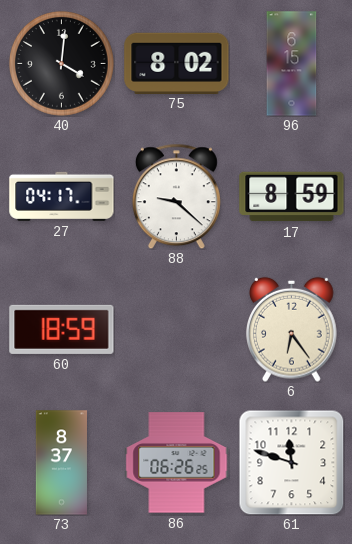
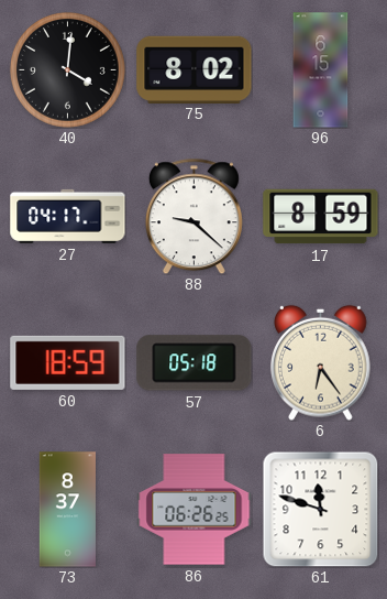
57: none -> 05:18
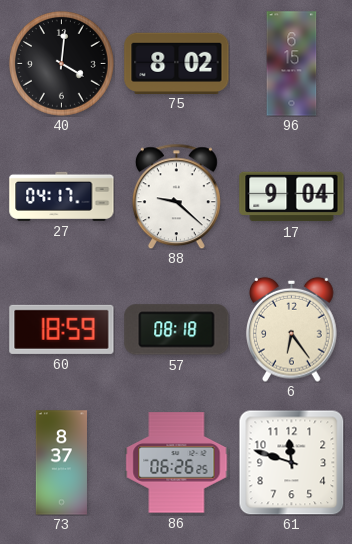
17: 8:59 -> 9:04
57: 05:18 -> 08:18
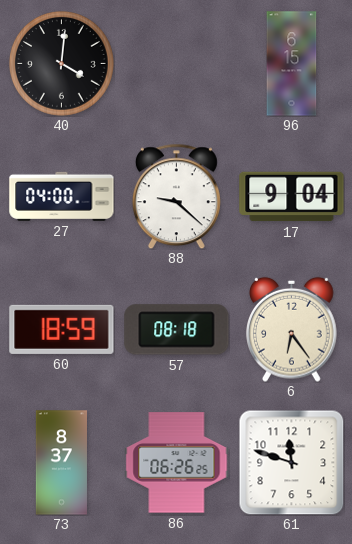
75: 8:02 -> none
27: 04:17 -> 04:00
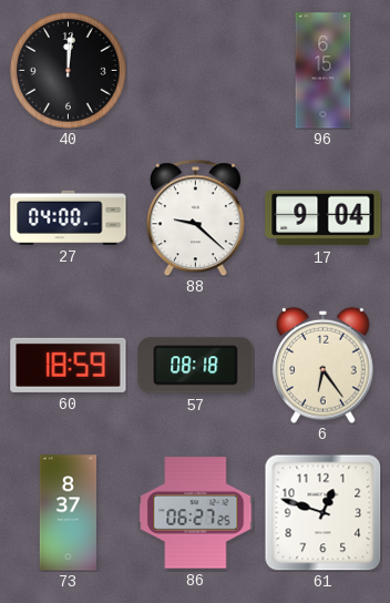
40: 4:01 -> 12:01
86: 06:26 -> 06:27
61: 11:48 -> 12:48
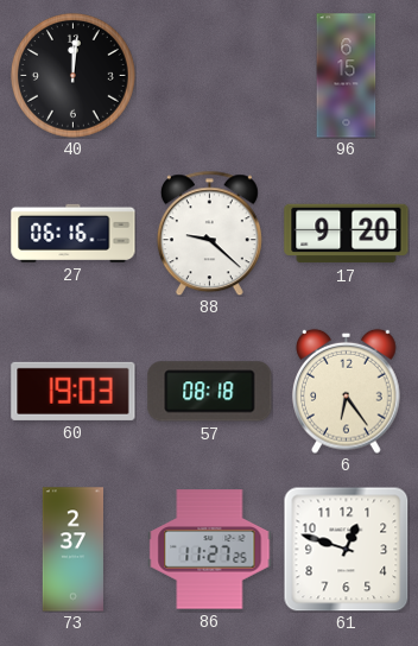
27: 04:00 -> 06:16
17: 9:04 -> 9:20
60: 18:59 -> 19:03
73: 8:37 -> 2:37
86: 06:27 -> 11:27
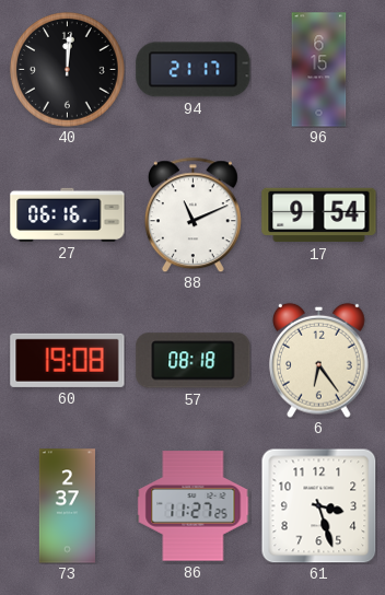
94: none -> 21:17
88: 9:22 -> 11:11
17: 9:20 -> 9:54
60: 19:03 -> 19:08
61: 12:48 -> 3:27
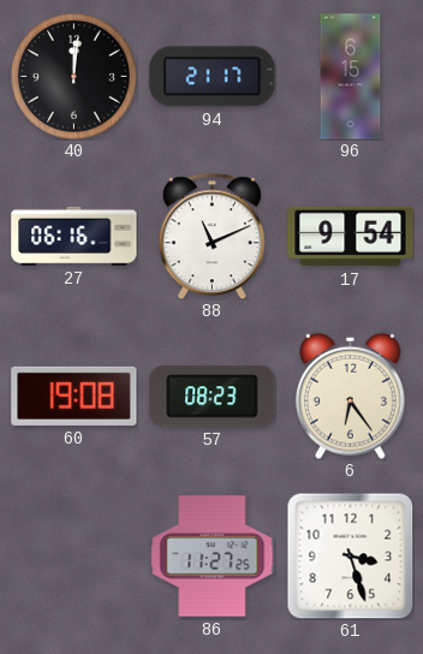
57: 08:18 -> 08:23
73: 2:37 -> none
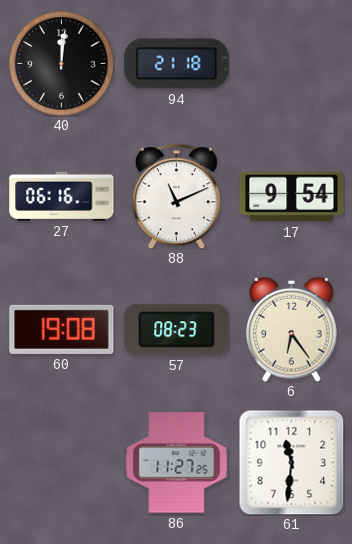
94: 21:17 -> 21:18
96: 6:15 -> none
61: 3:27 -> 11:31
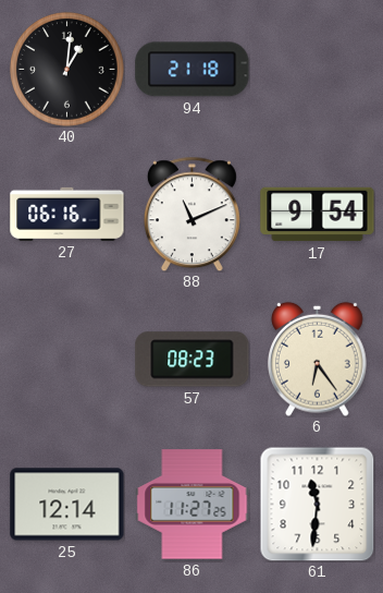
40: 12:01 -> 1:01
60: 19:08 -> none
25: none -> 12:14
